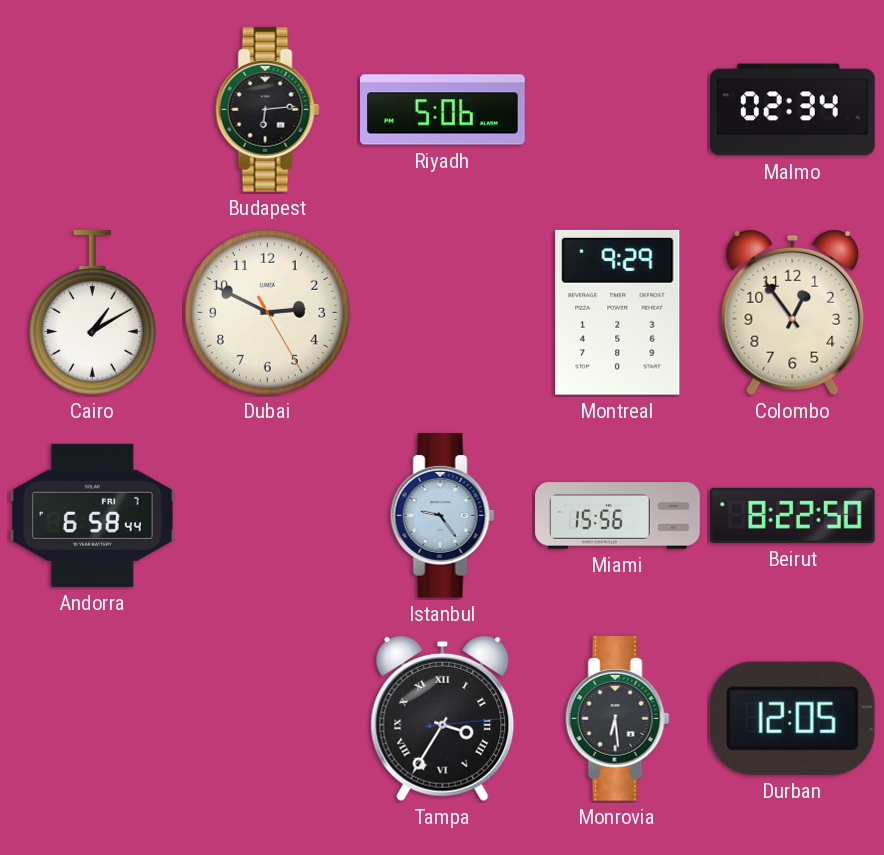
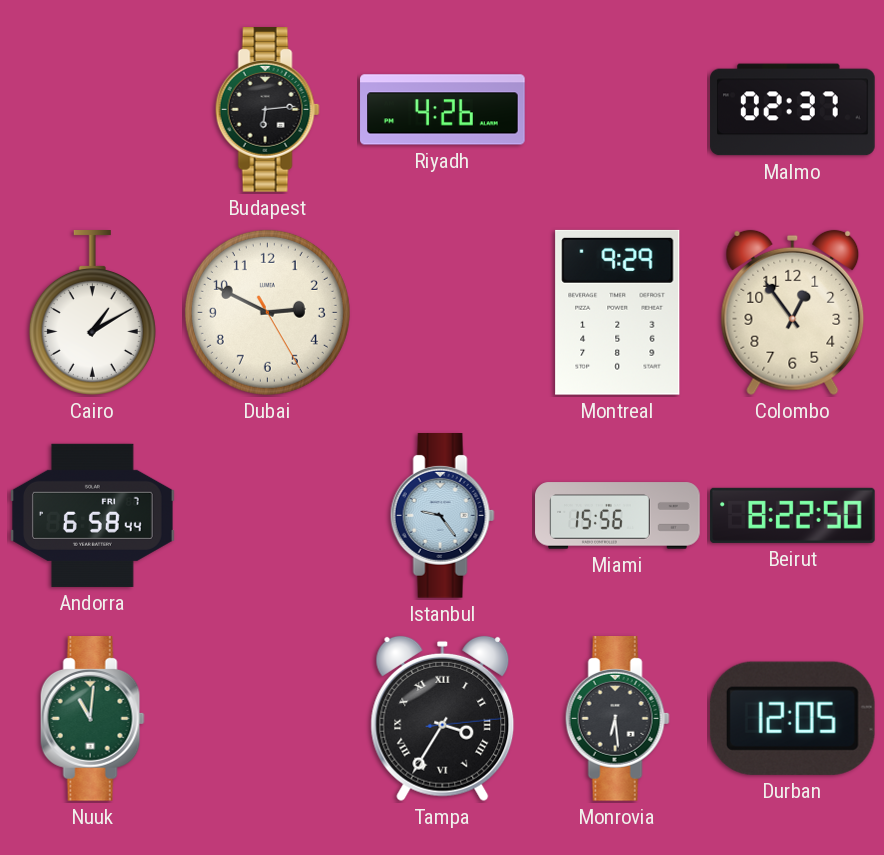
Riyadh: 5:06 -> 4:26
Malmo: 02:34 -> 02:37
Nuuk: none -> 11:01
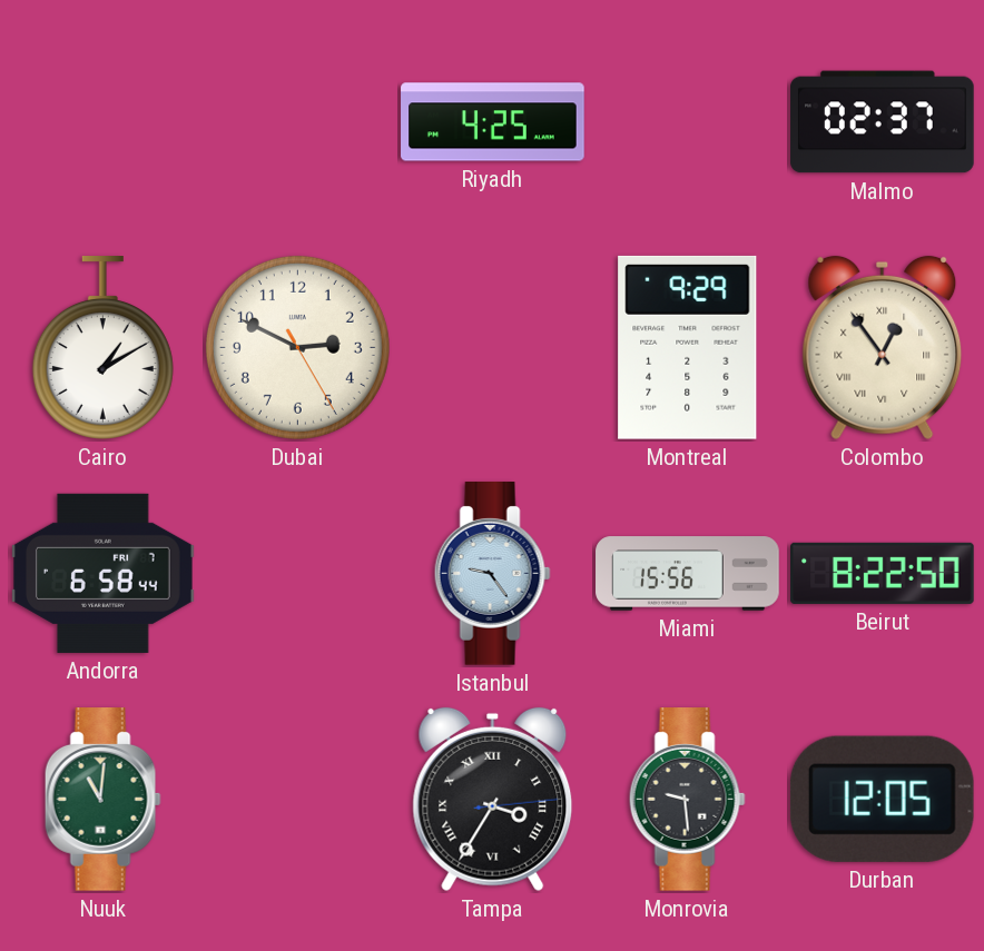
Budapest: 6:14 -> none
Riyadh: 4:26 -> 4:25
Colombo numerals: Arabic -> Roman
Monrovia: 6:29 -> 9:29
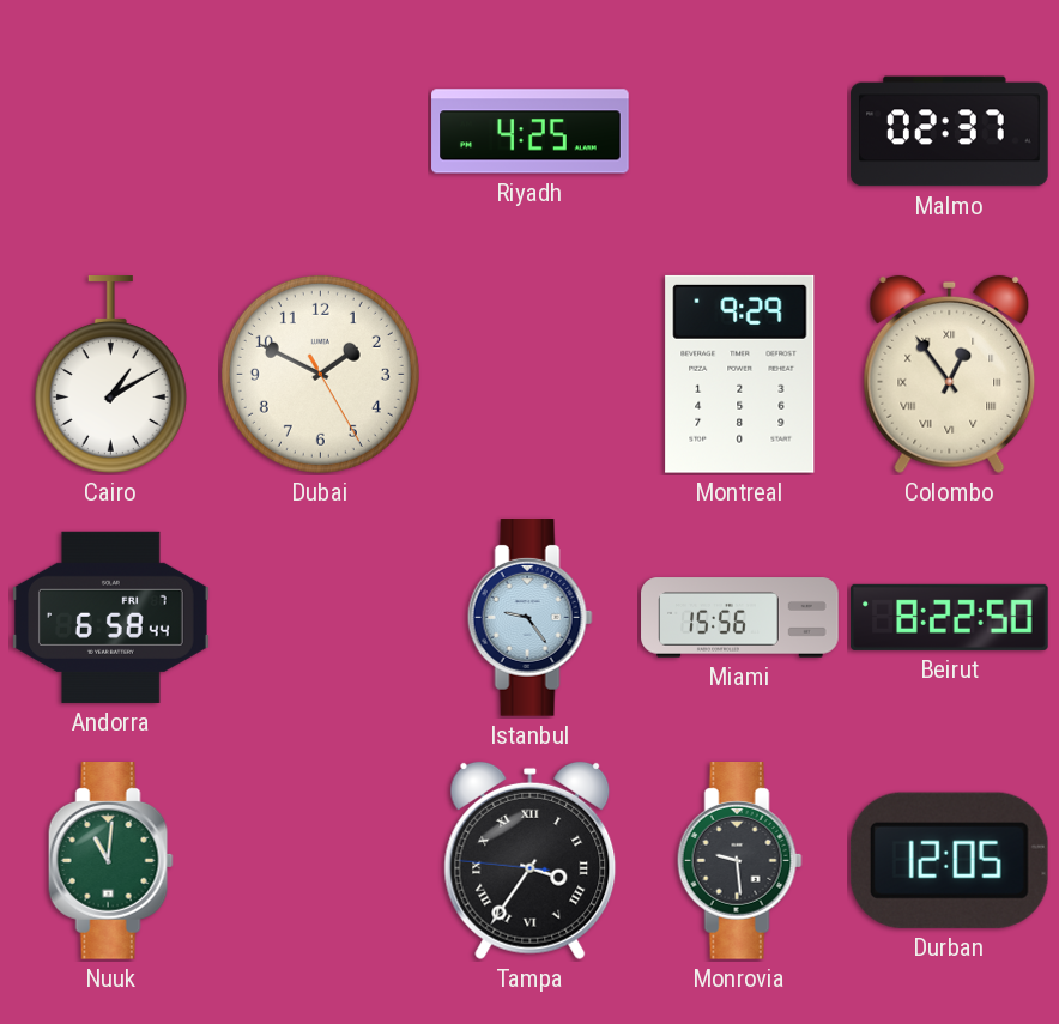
Dubai: 2:49 -> 1:49
Tampa: 3:35:14 -> 3:35:46
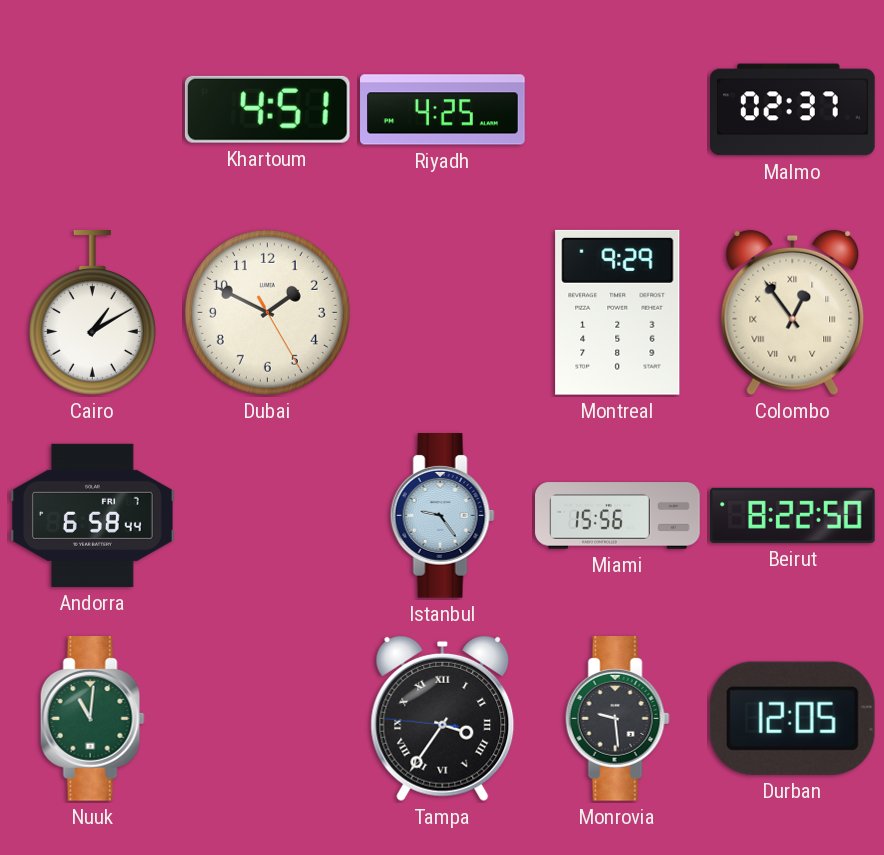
Khartoum: none -> 4:51
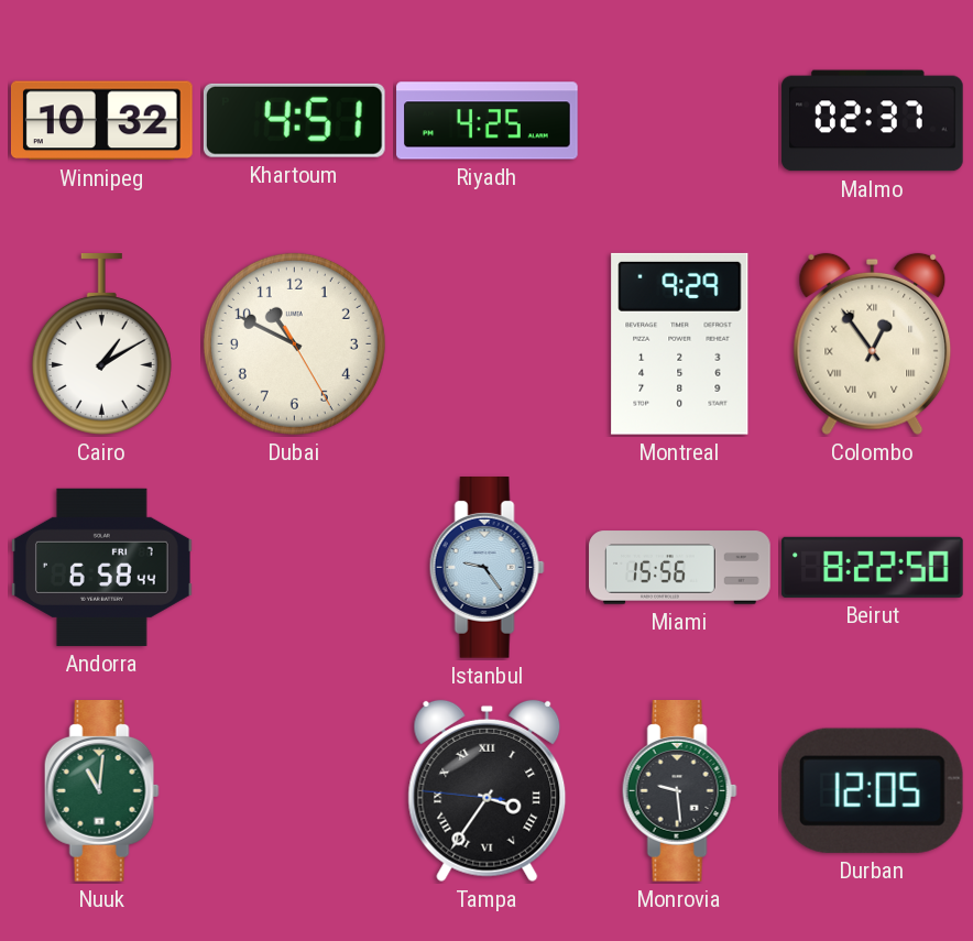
Winnipeg: none -> 10:32
Dubai: 1:49 -> 10:49
